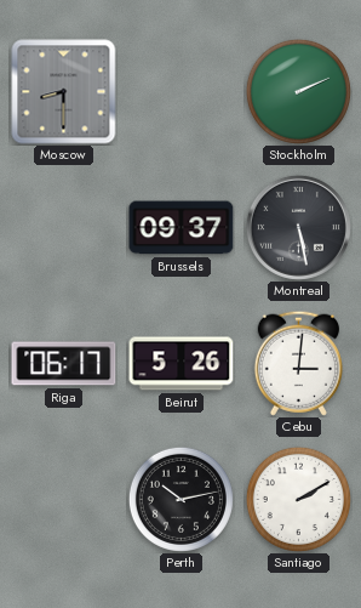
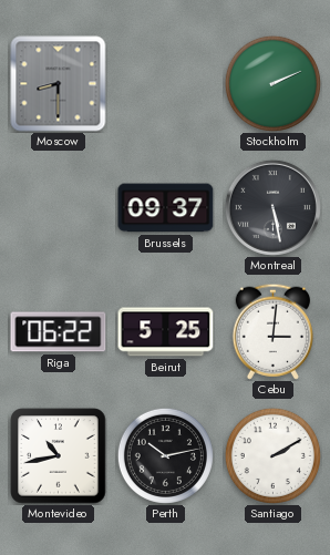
Riga: 06:17 -> 06:22
Beirut: 5:26 -> 5:25
Montevideo: none -> 10:43
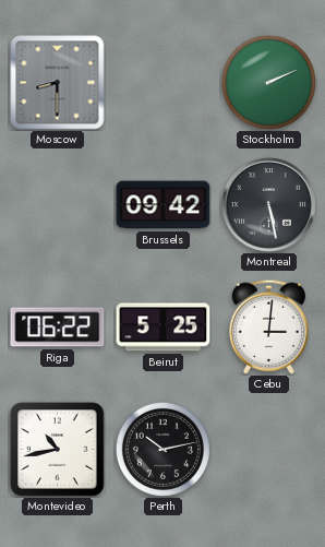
Brussels: 09:37 -> 09:42
Santiago: 2:10 -> none
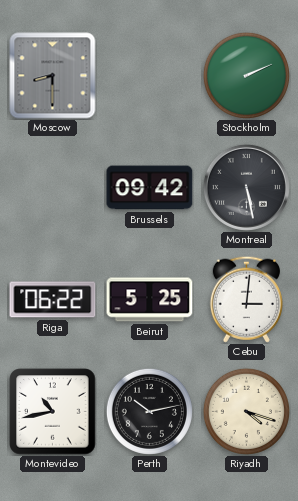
Riyadh: none -> 4:18
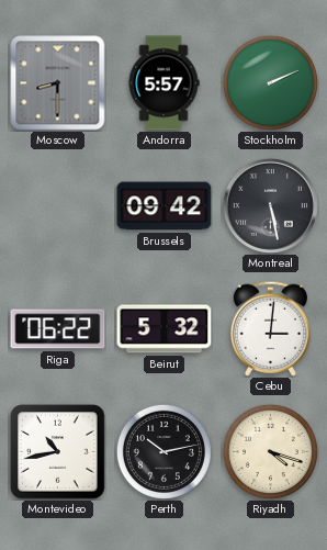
Andorra: none -> 5:57
Beirut: 5:25 -> 5:32
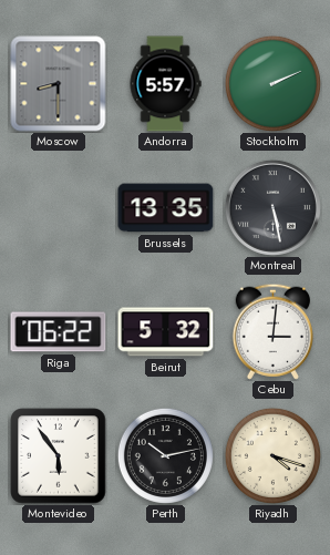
Brussels: 09:42 -> 13:35
Montevideo: 10:43 -> 5:54
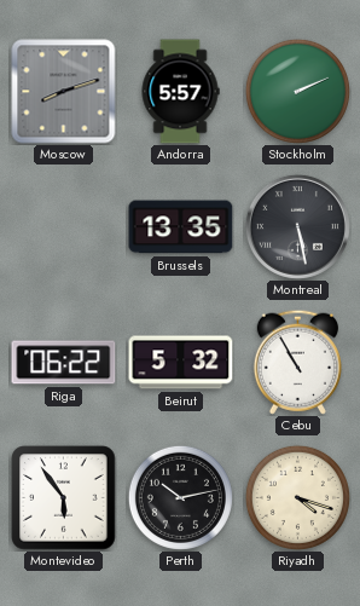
Moscow: 8:30 -> 8:12
Cebu: 3:01 -> 10:55
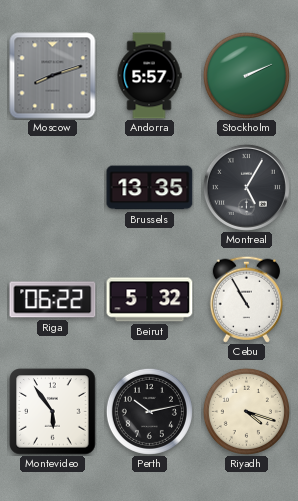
Montreal: 5:28 -> 5:05
